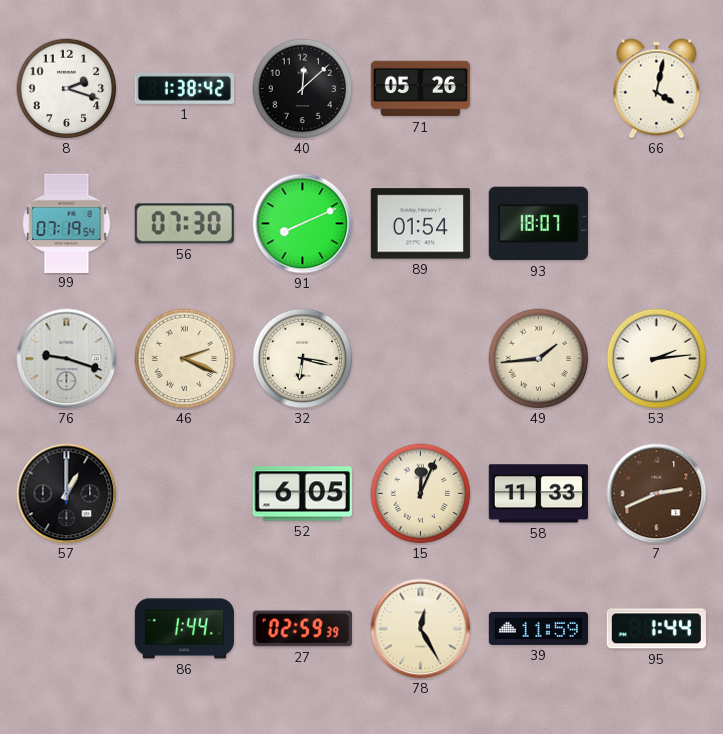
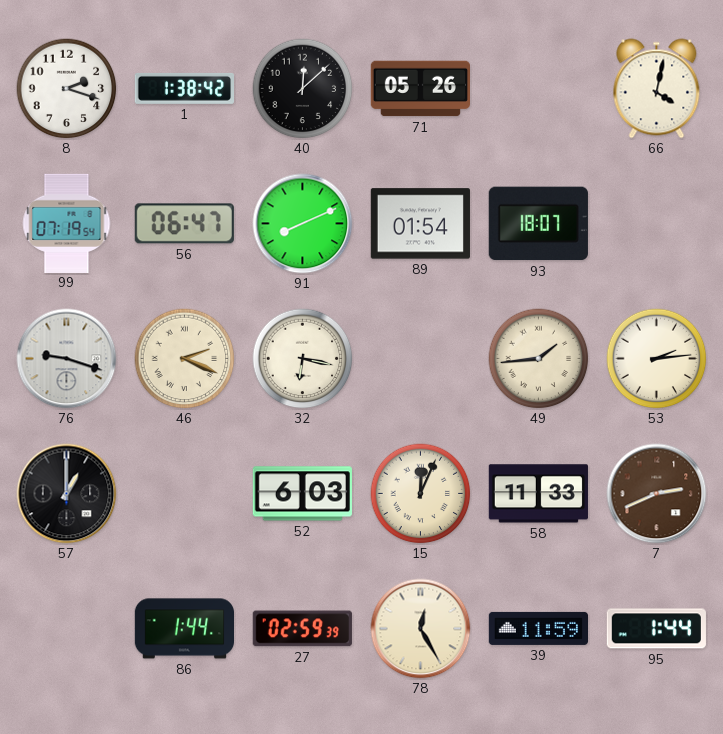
56: 07:30 -> 06:47
52: 6:05 -> 6:03
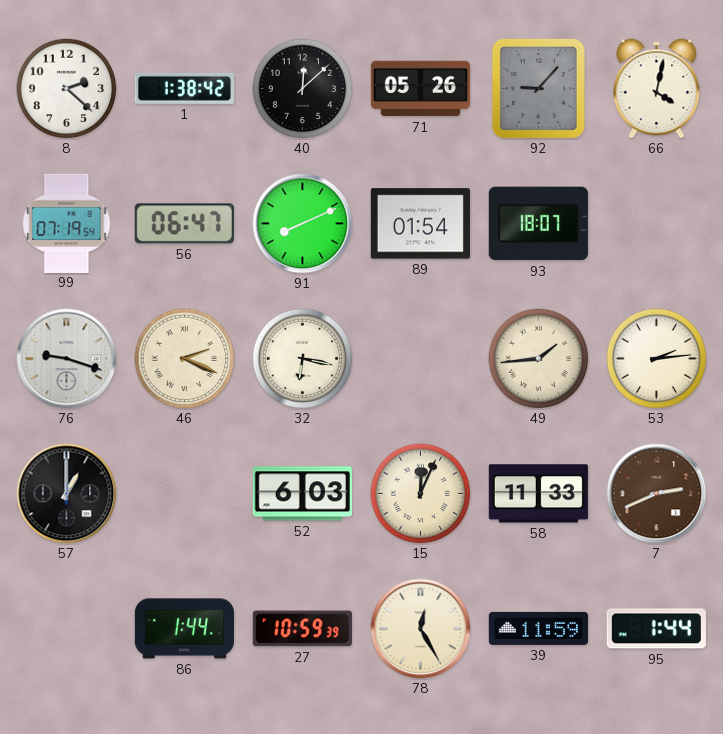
8: 2:18 -> 2:22
92: none -> 9:07
27: 02:59 -> 10:59
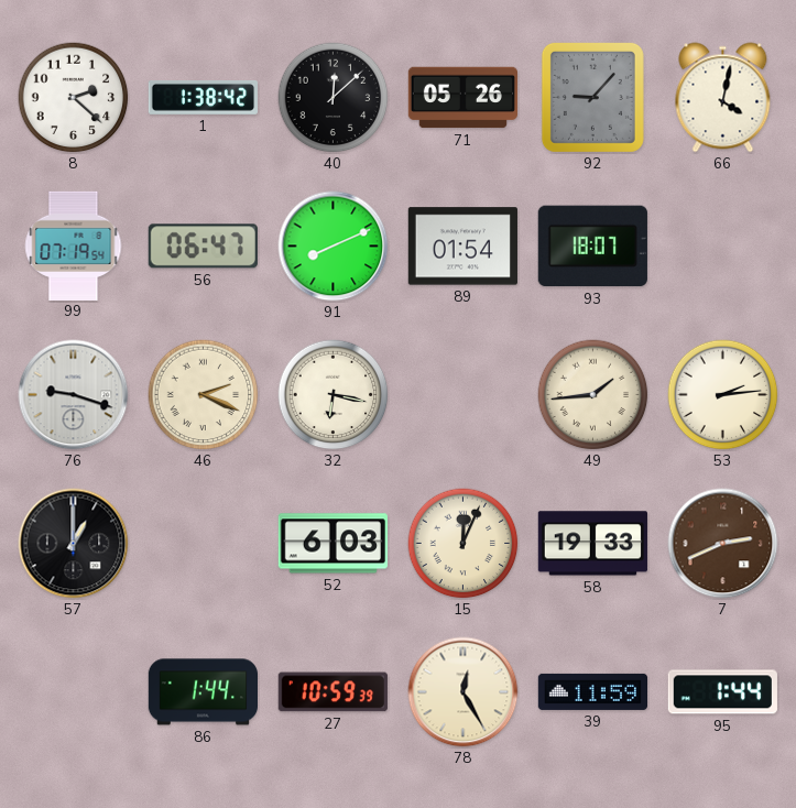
58: 11:33 -> 19:33
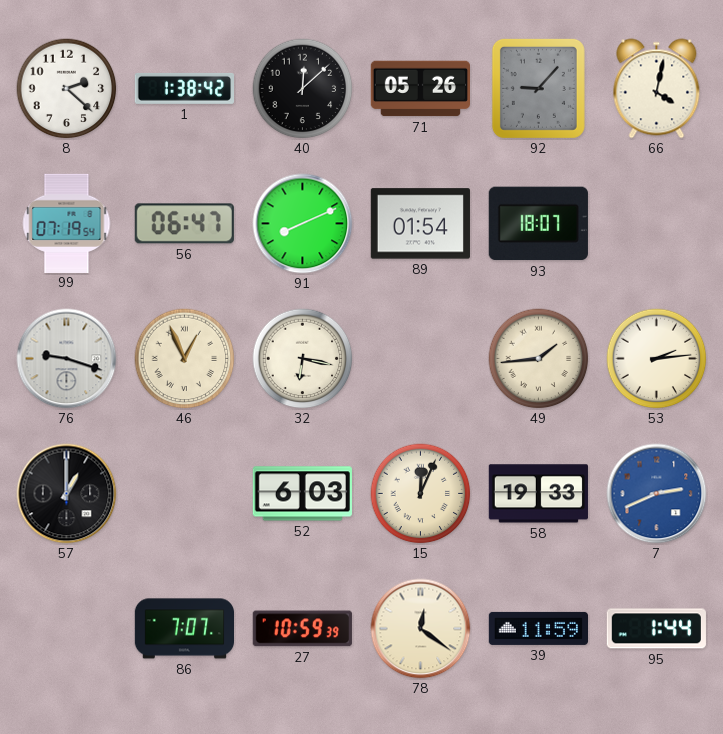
46: 2:19 -> 12:56
7 dial: brown -> blue
86: 1:44 -> 7:07
78: 12:25 -> 12:21
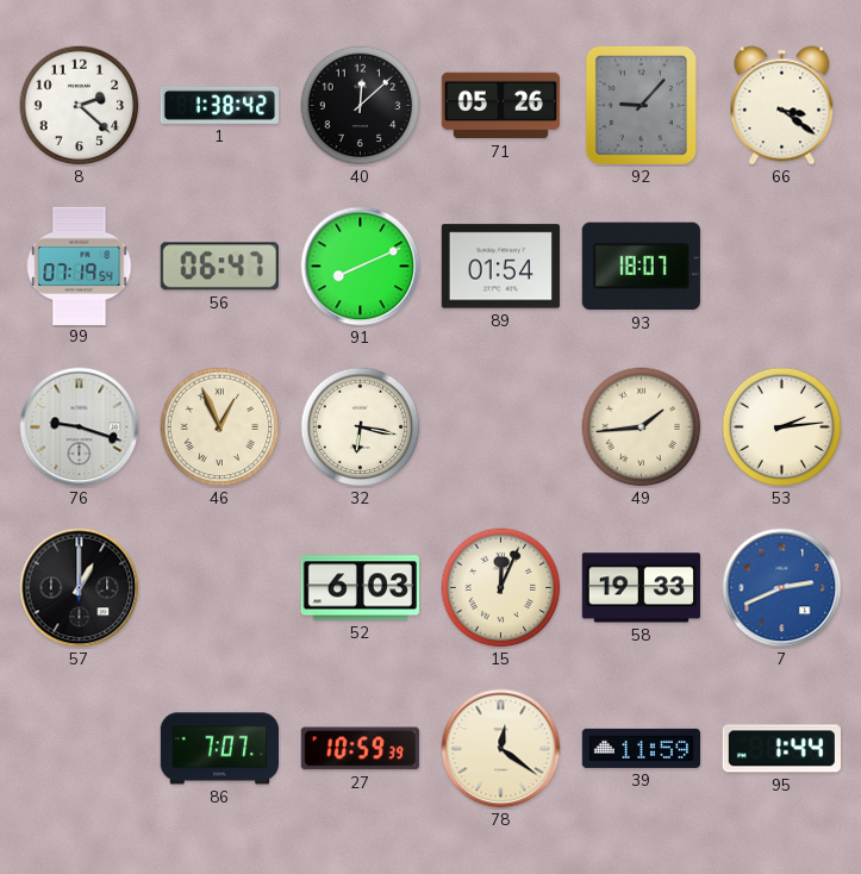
66: 4:02 -> 3:21
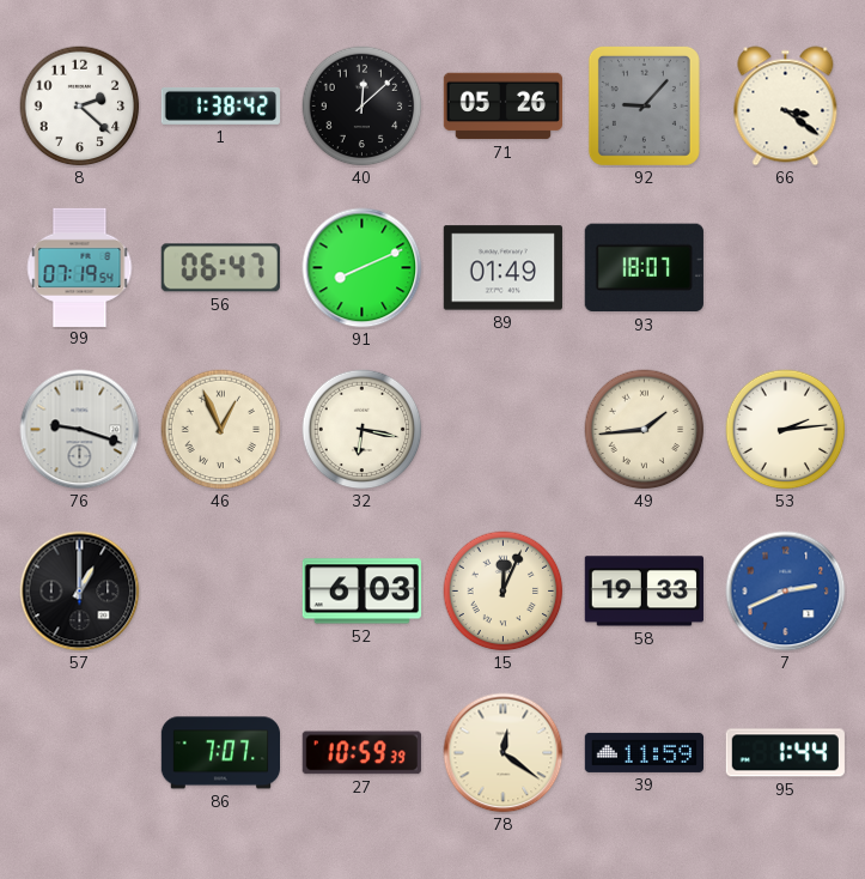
89: 01:54 -> 01:49
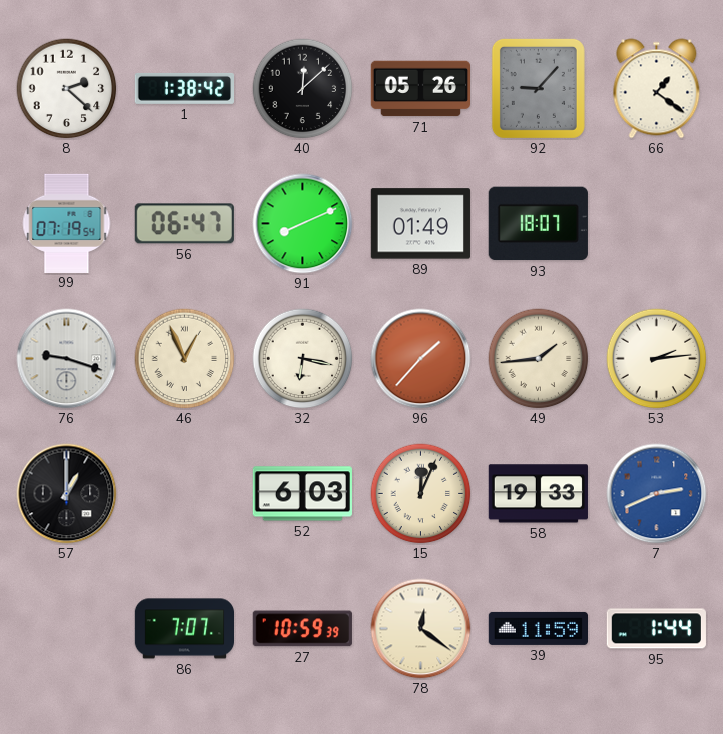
66: 3:21 -> 1:21
96: none -> 1:37
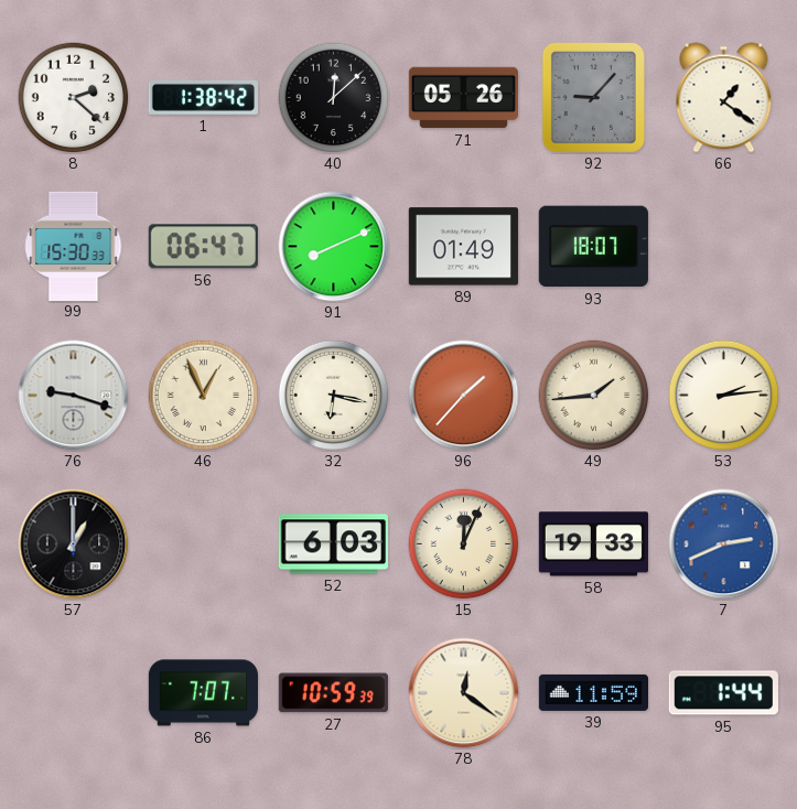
99: 07:19 -> 15:30
